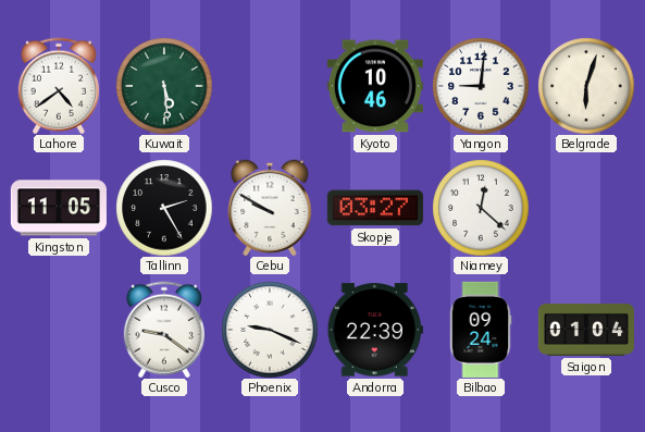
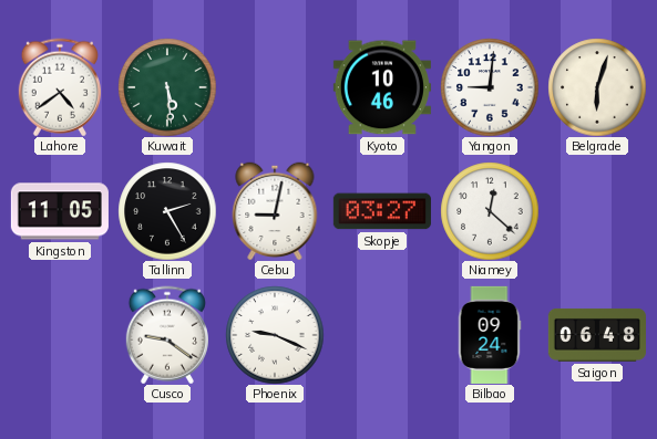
Cebu: 9:50 -> 9:02
Andorra: 22:39 -> none
Saigon: 01:04 -> 06:48
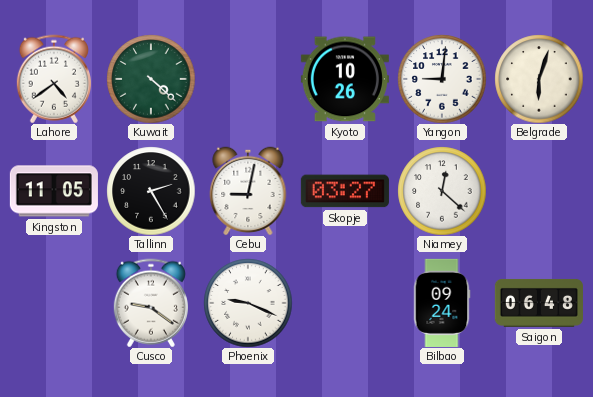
Kuwait: 5:29 -> 4:22
Kyoto: 10:46 -> 10:26
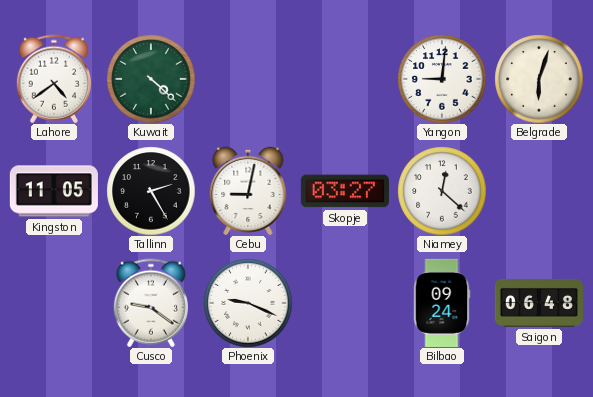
Kyoto: 10:26 -> none
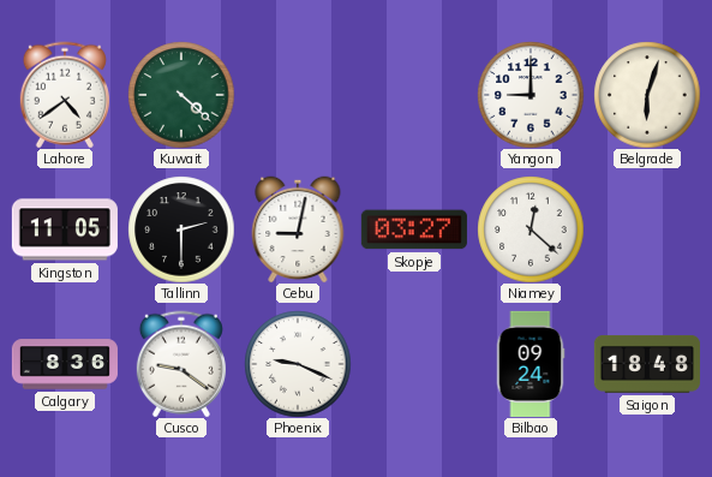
Yangon: 9:01 -> 9:00
Tallinn: 2:25 -> 2:30
Calgary: none -> 8:36
Saigon: 06:48 -> 18:48
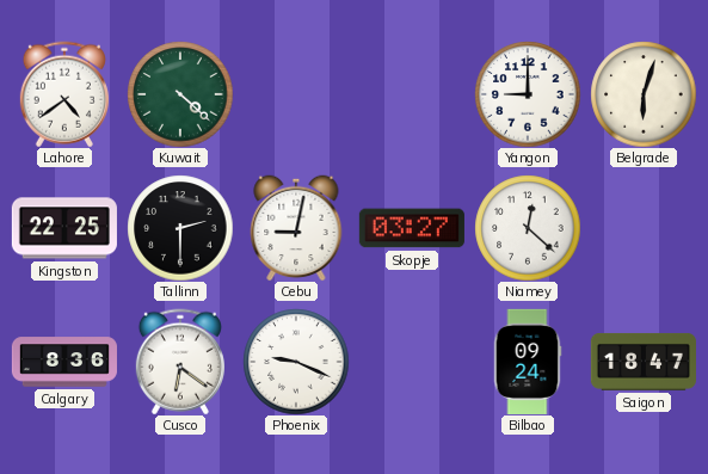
Kingston: 11:05 -> 22:25
Cusco: 9:21 -> 6:21
Saigon: 18:48 -> 18:47
